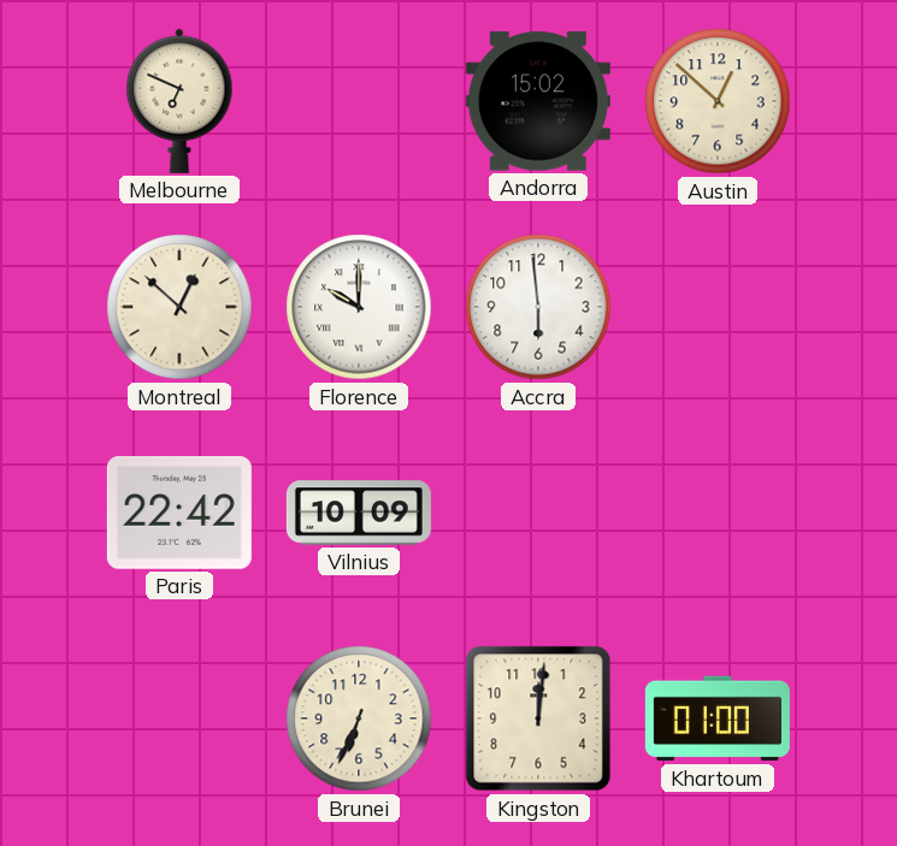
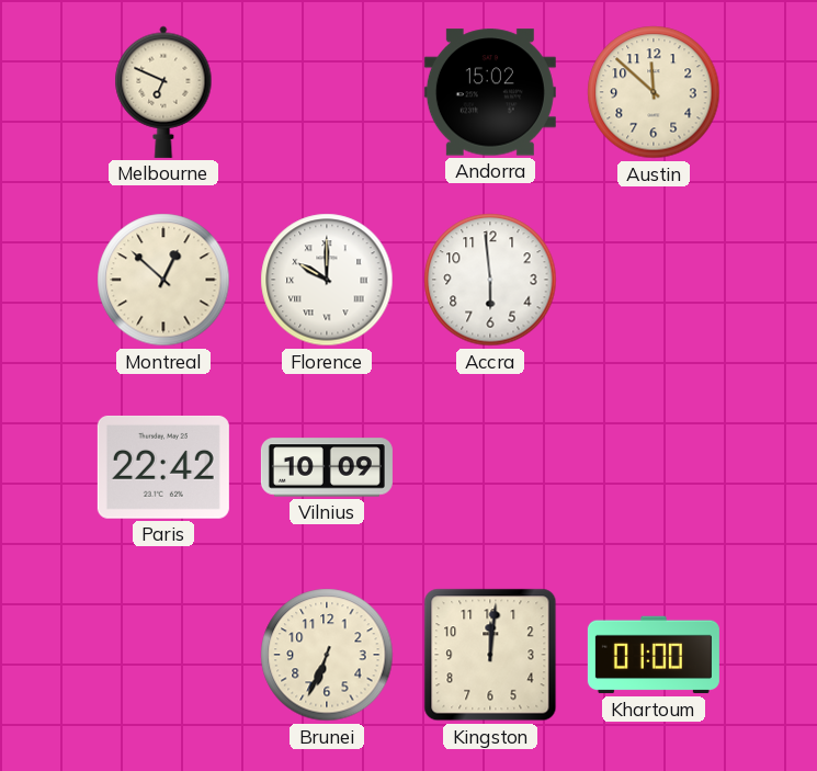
Austin: 12:52 -> 11:52
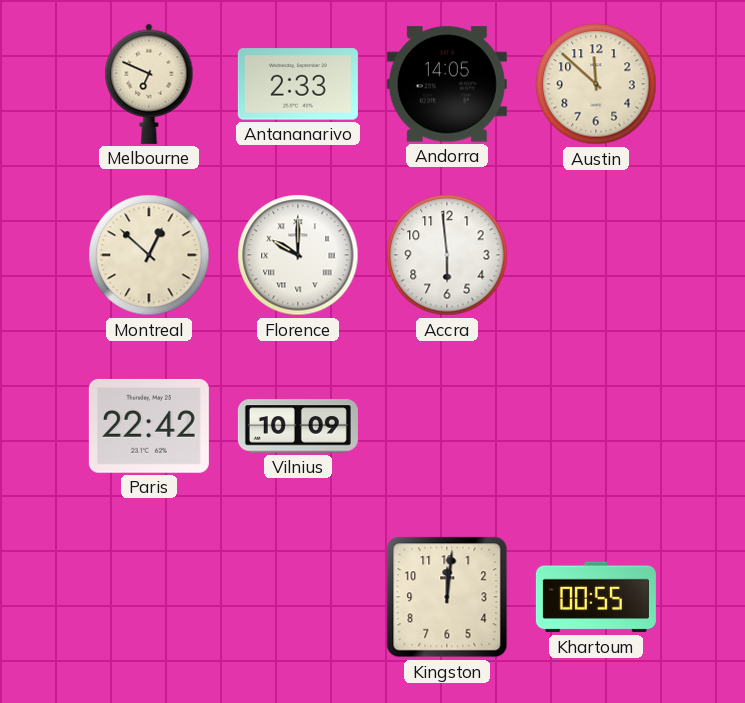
Antananarivo: none -> 2:33
Andorra: 15:02 -> 14:05
Brunei: 6:34 -> none
Khartoum: 01:00 -> 00:55
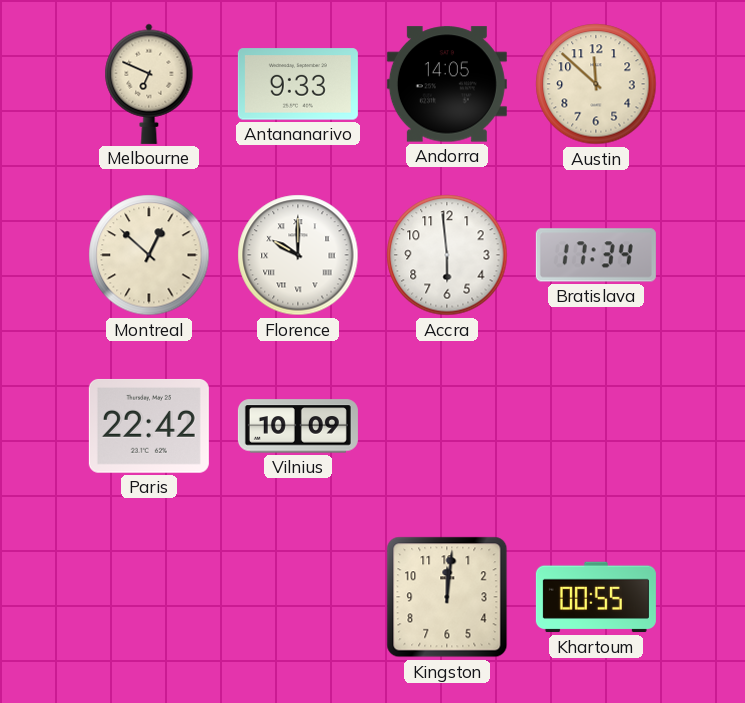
Antananarivo: 2:33 -> 9:33
Bratislava: none -> 17:34
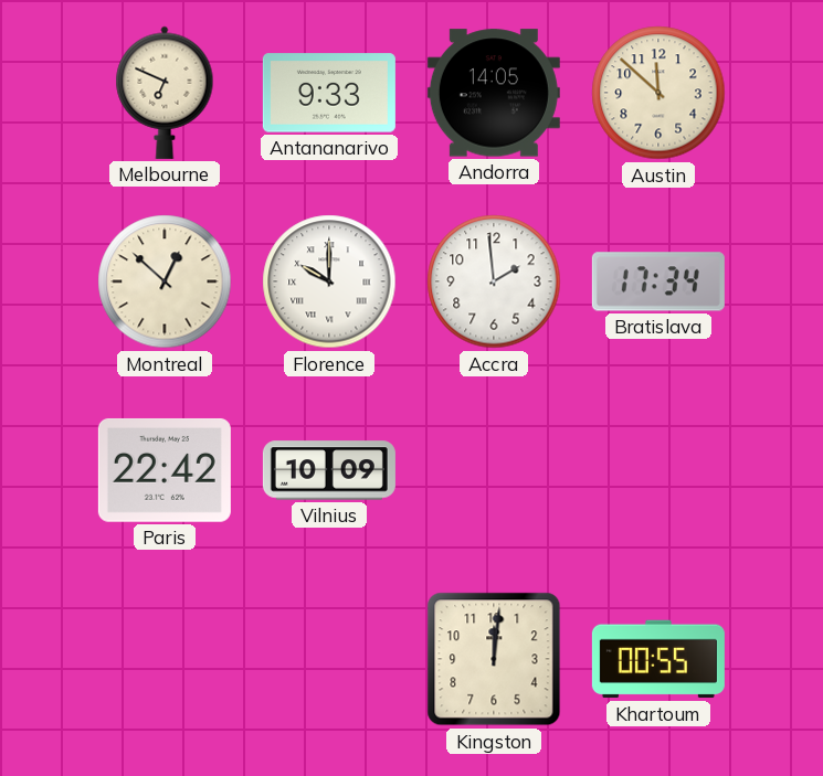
Accra: 5:59 -> 1:59
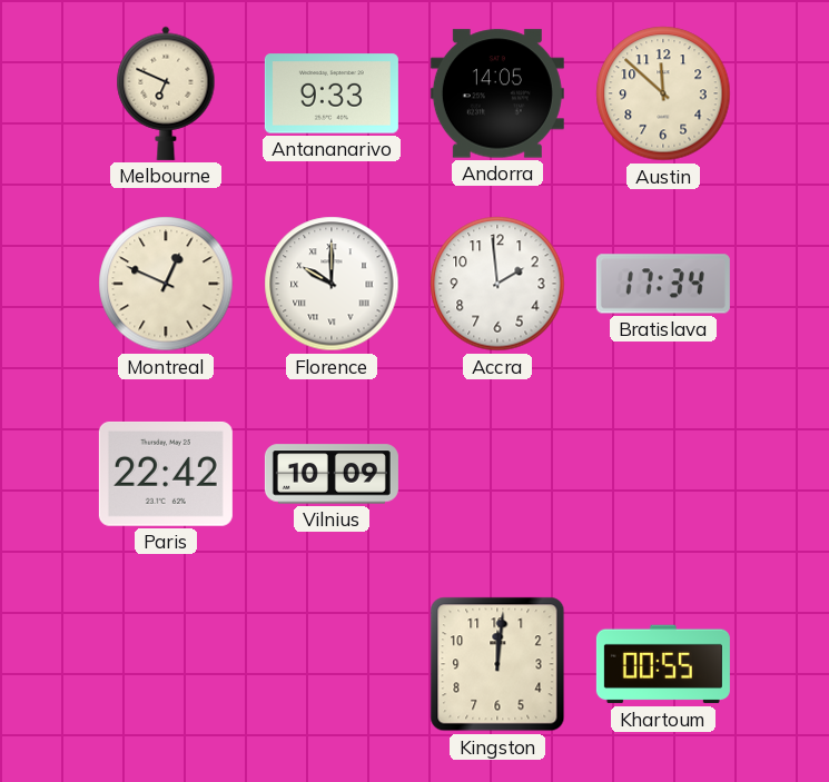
Montreal: 12:52 -> 12:49
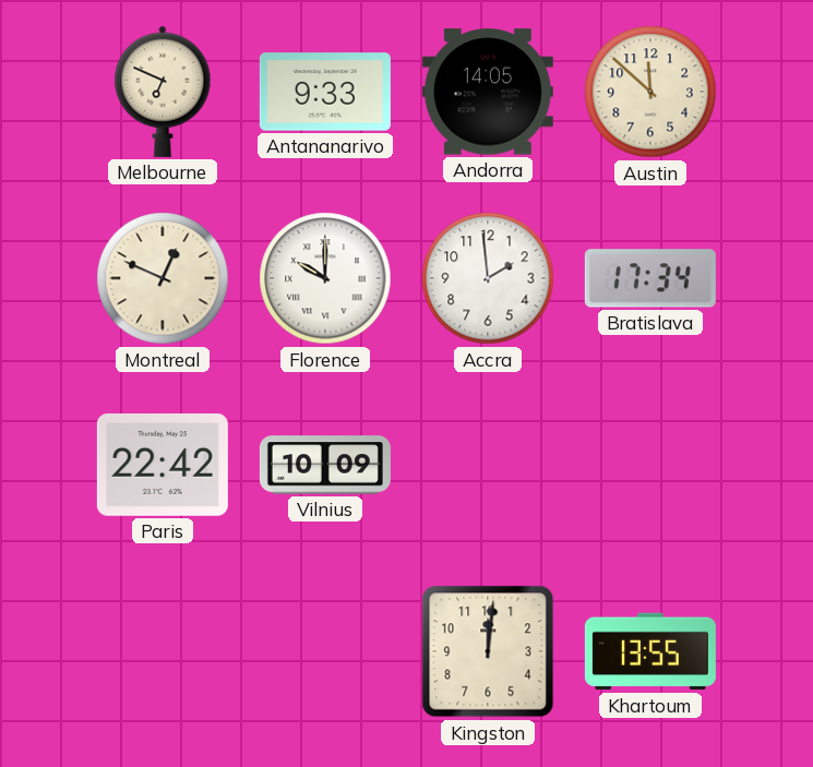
Khartoum: 00:55 -> 13:55
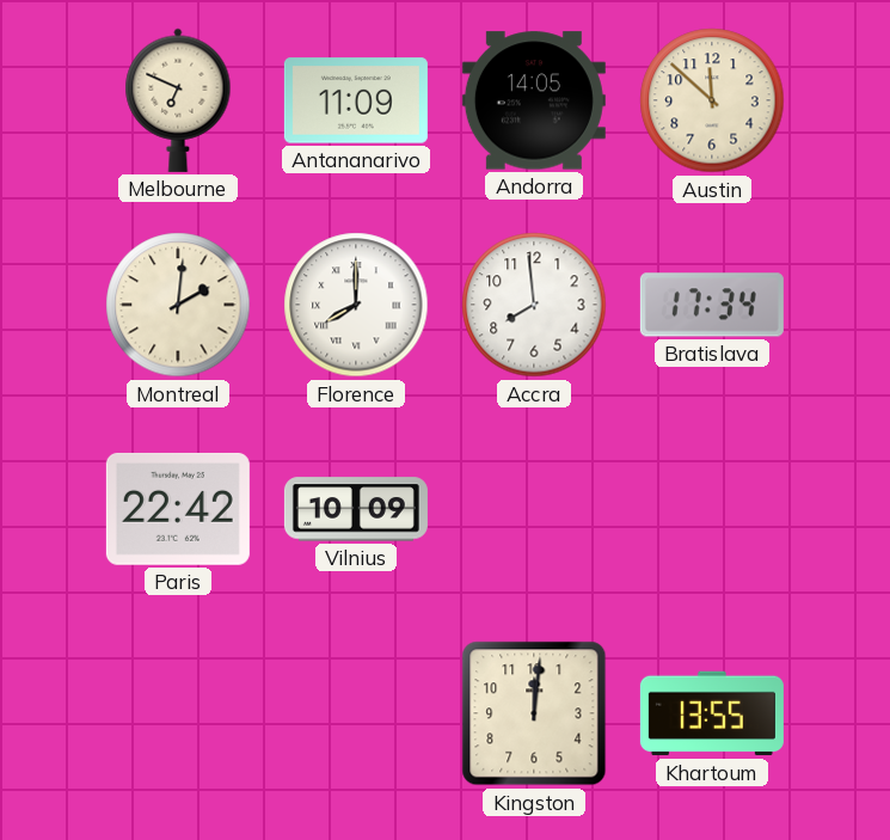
Antananarivo: 9:33 -> 11:09
Montreal: 12:49 -> 2:01
Florence: 10:00 -> 8:00
Accra: 1:59 -> 7:59
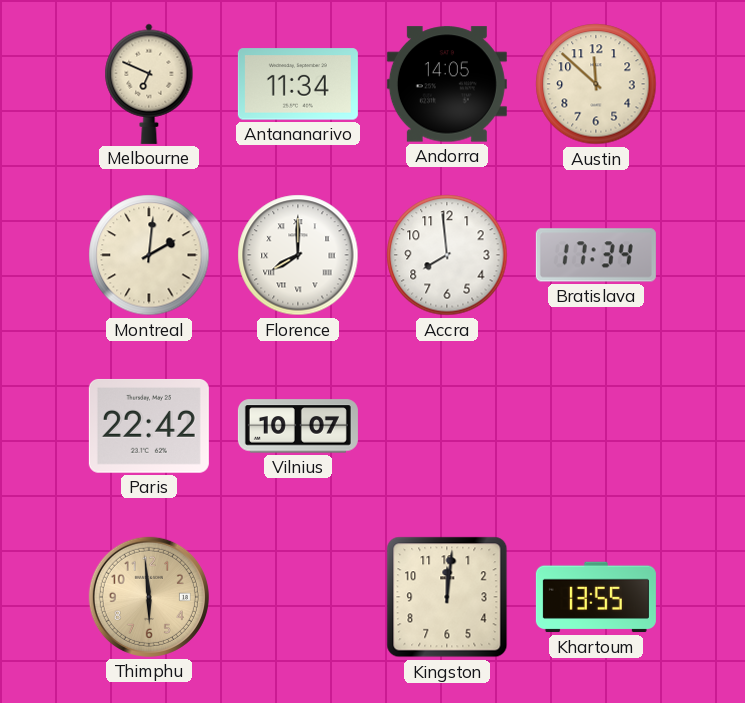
Antananarivo: 11:09 -> 11:34
Vilnius: 10:09 -> 10:07
Thimphu: none -> 5:59
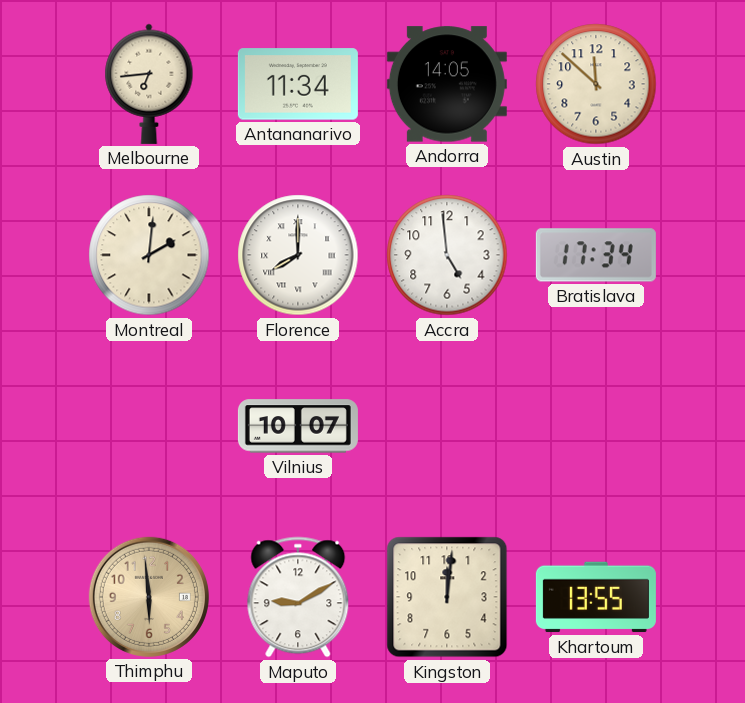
Melbourne: 6:49 -> 6:44
Accra: 7:59 -> 4:59
Paris: 22:42 -> none
Maputo: none -> 9:10
